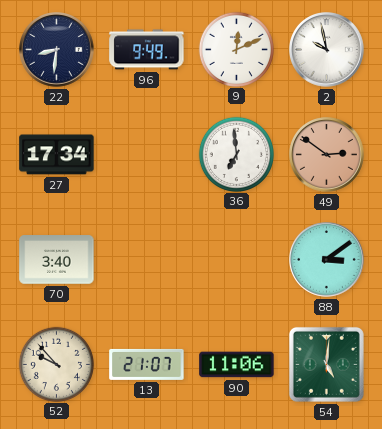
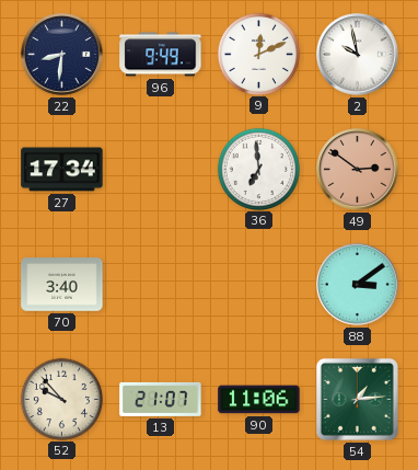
54: 5:01 -> 1:14
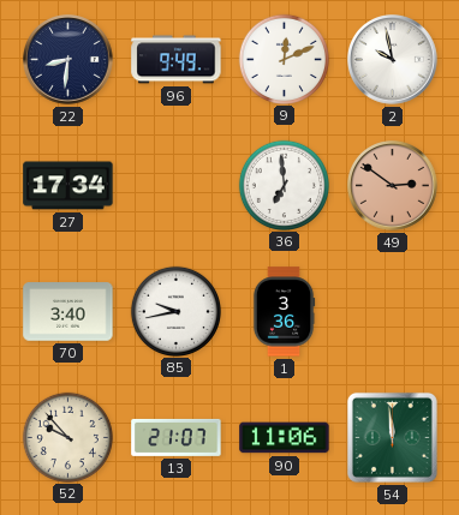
85: none -> 9:43
1: none -> 3:36
88: 3:09 -> none
54: 1:14 -> 11:59
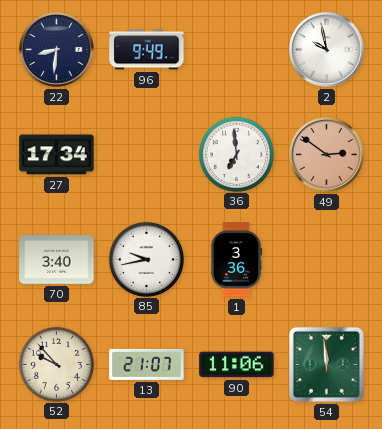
9: 12:11 -> none
